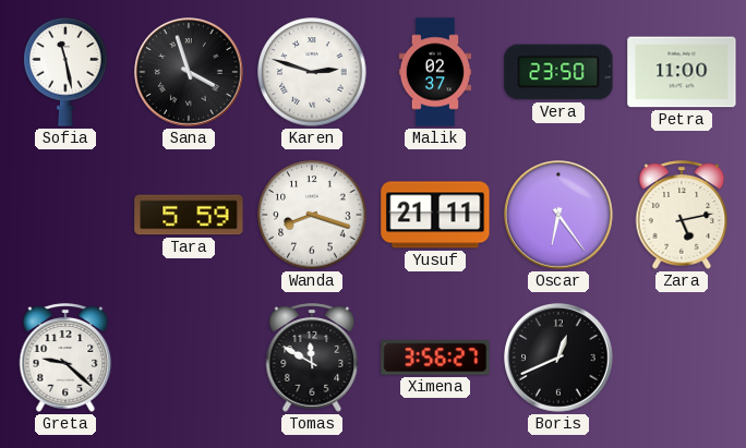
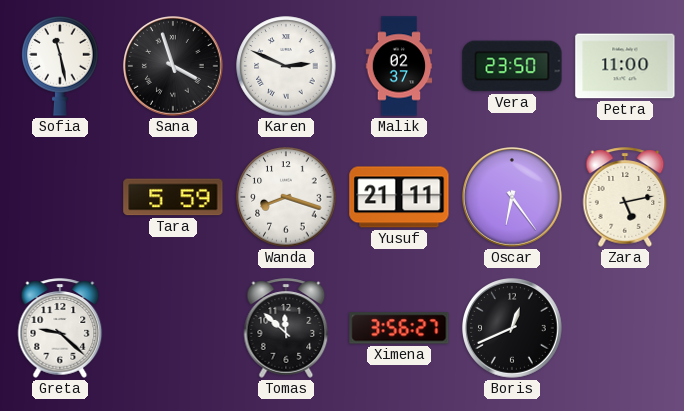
Karen: 2:48 -> 2:49
Tomas: 11:50 -> 11:52
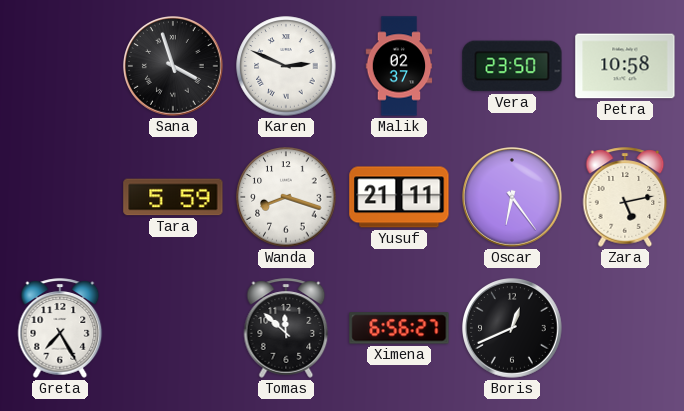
Sofia: 11:28 -> none
Petra: 11:00 -> 10:58
Greta: 9:22 -> 7:25
Ximena: 3:56 -> 6:56
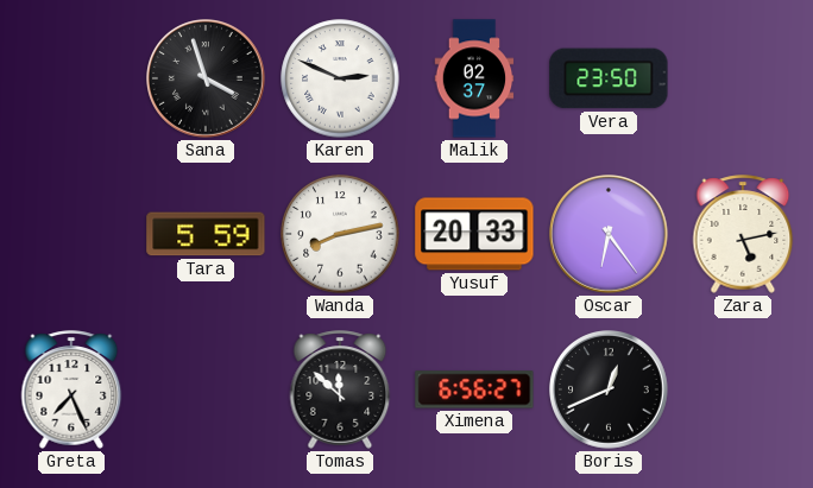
Petra: 10:58 -> none
Wanda: 8:18 -> 8:13
Yusuf: 21:11 -> 20:33
Greta: 7:25 -> 7:26
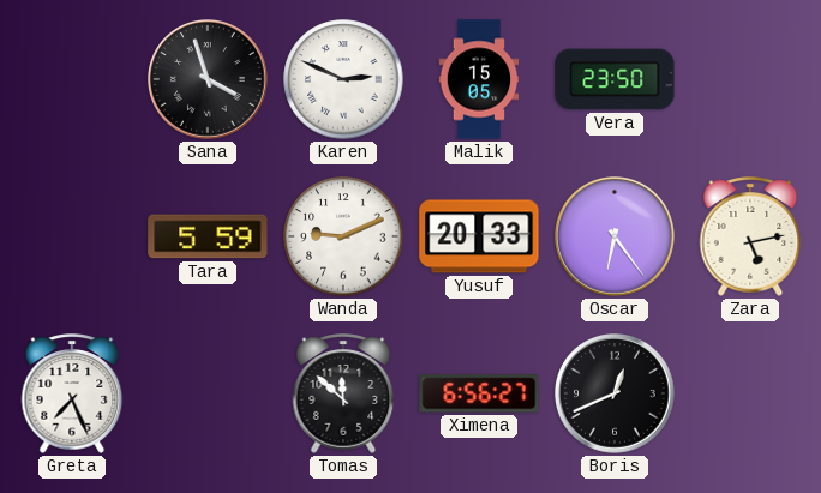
Malik: 02:37 -> 15:05
Wanda: 8:13 -> 9:11
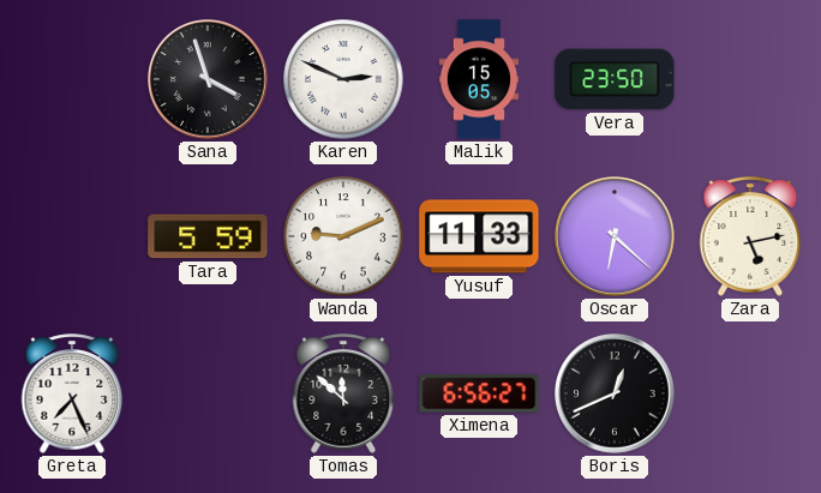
Yusuf: 20:33 -> 11:33
Oscar: 6:24 -> 6:22
